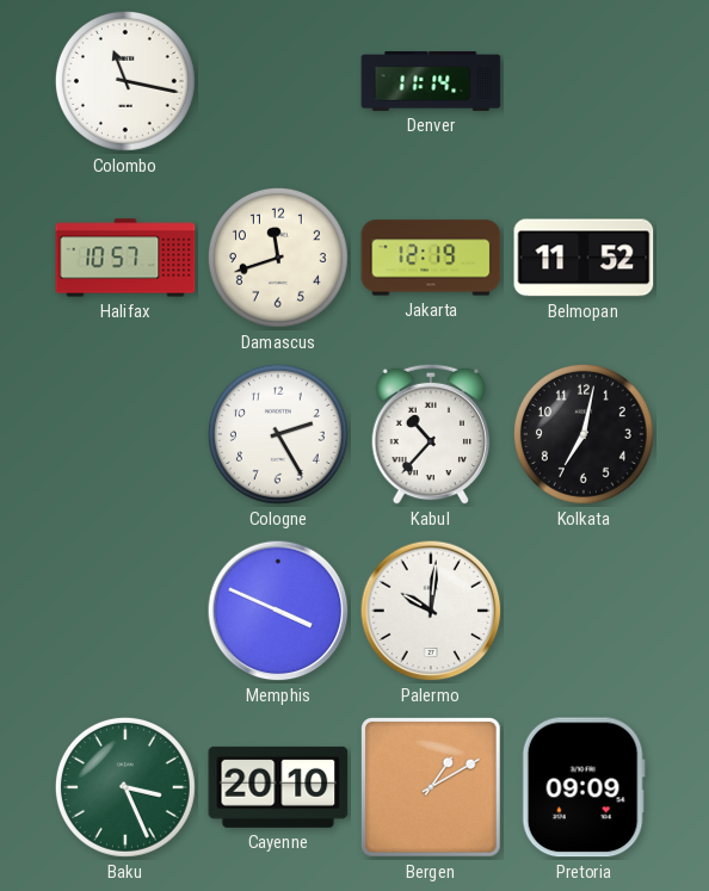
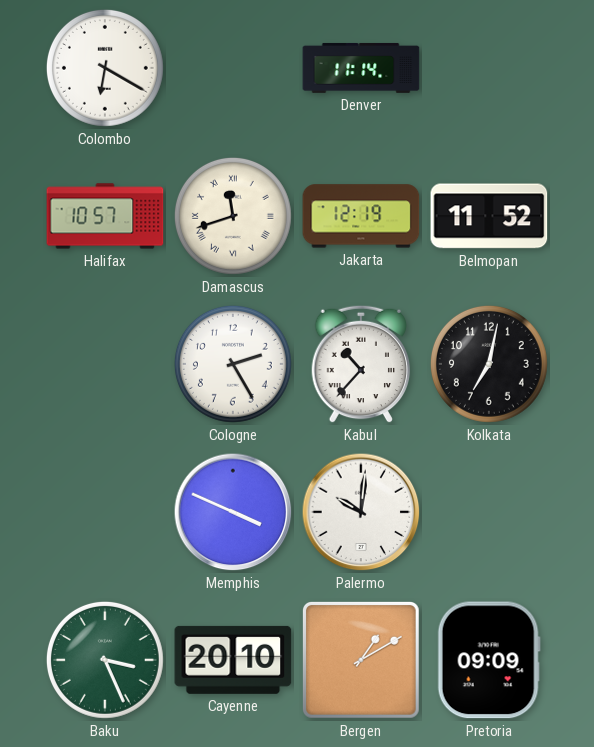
Colombo: 11:17 -> 6:20
Damascus numerals: Arabic -> Roman
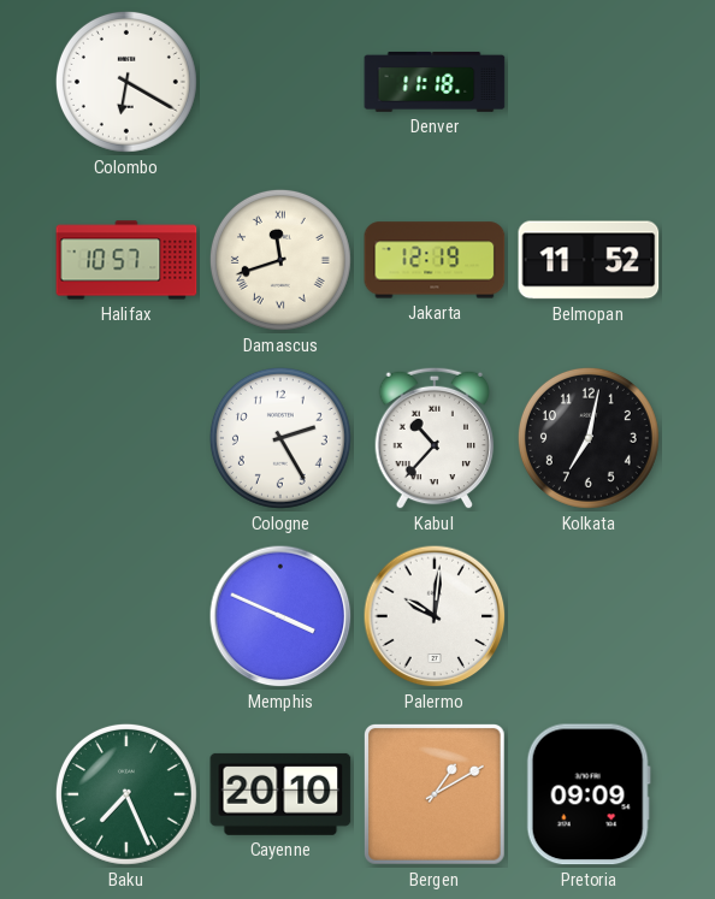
Denver: 11:14 -> 11:18
Baku: 3:26 -> 7:26
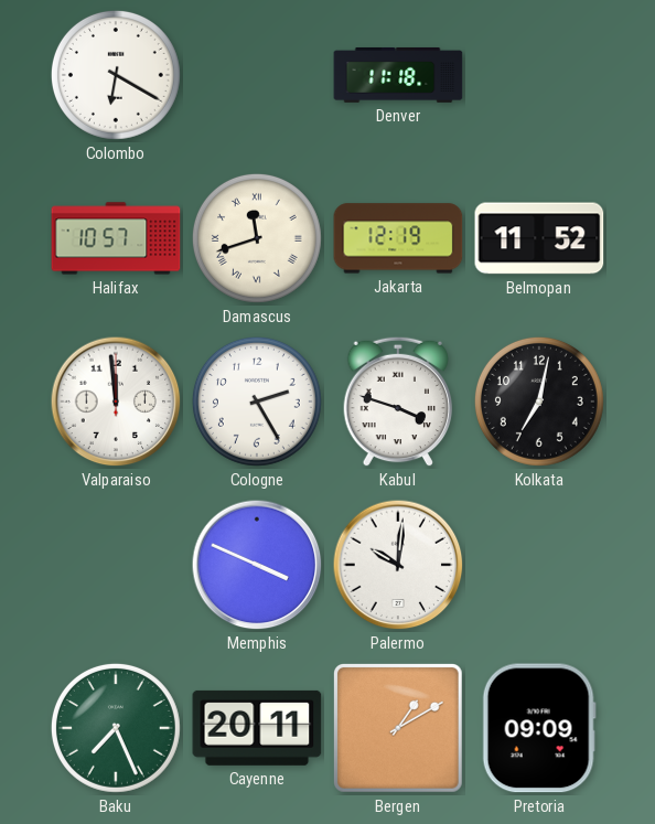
Valparaiso: none -> 11:59
Kabul: 10:37 -> 3:48
Cayenne: 20:10 -> 20:11
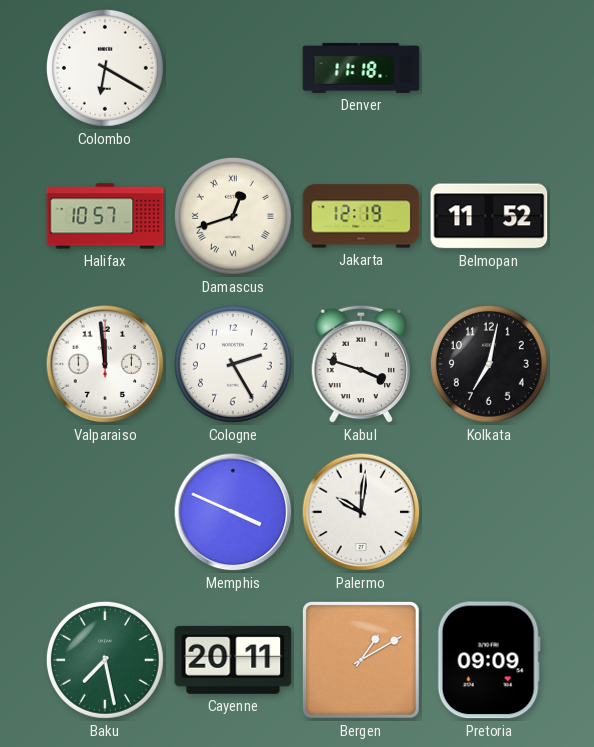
Damascus: 11:42 -> 12:42
Baku: 7:26 -> 7:28
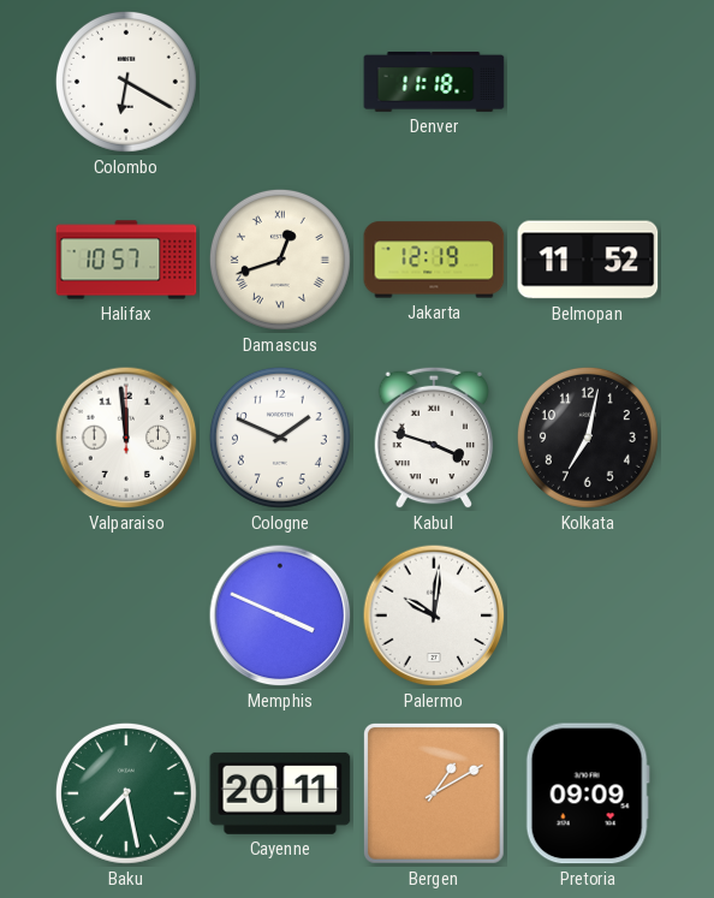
Cologne: 2:25 -> 1:49
